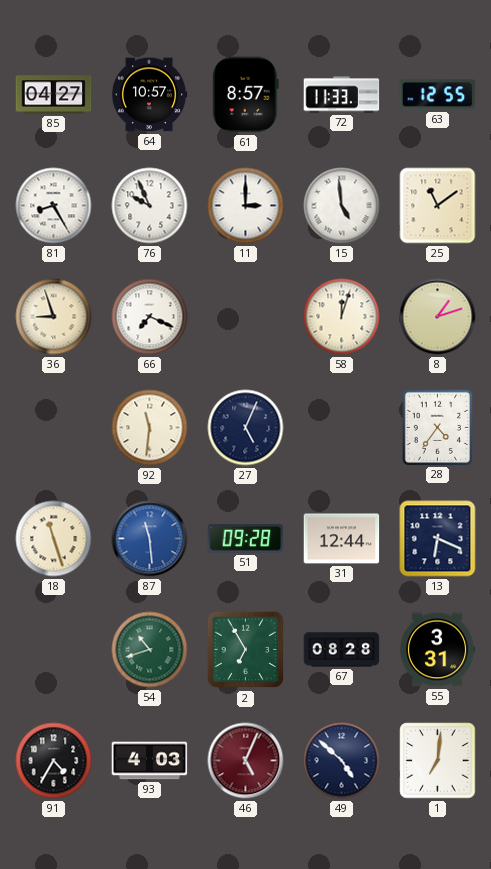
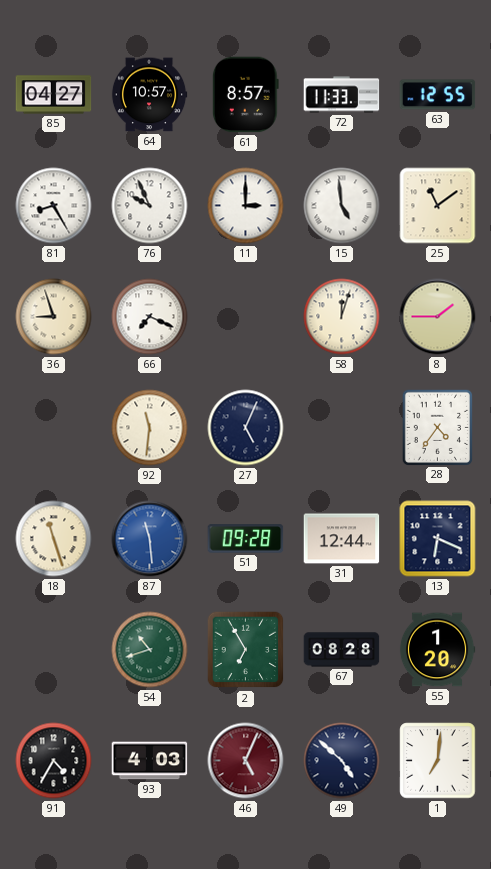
8: 1:12 -> 1:45
55: 3:31 -> 1:20
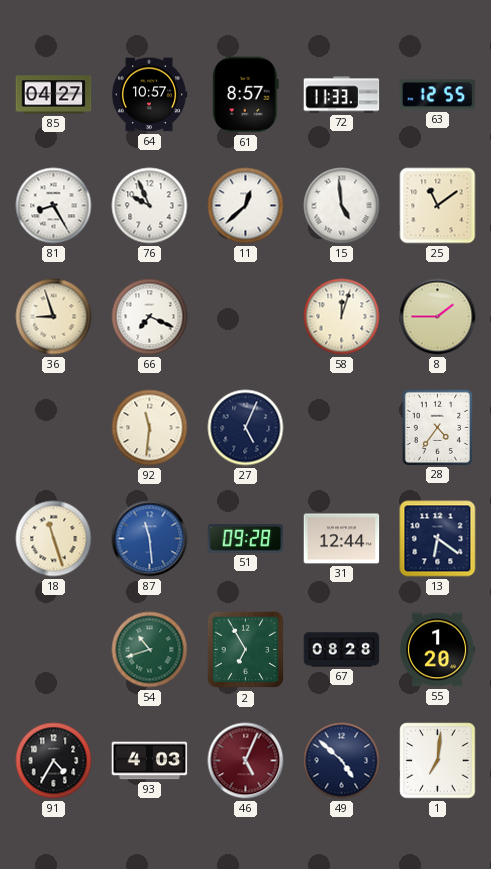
11: 3:00 -> 12:38
13: 6:19 -> 6:21
